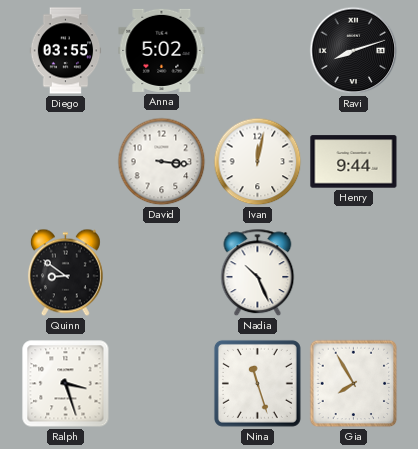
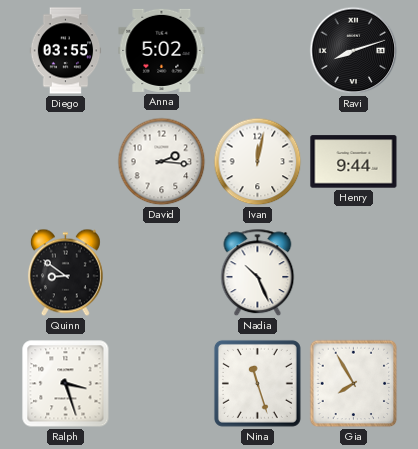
David: 3:16 -> 2:16
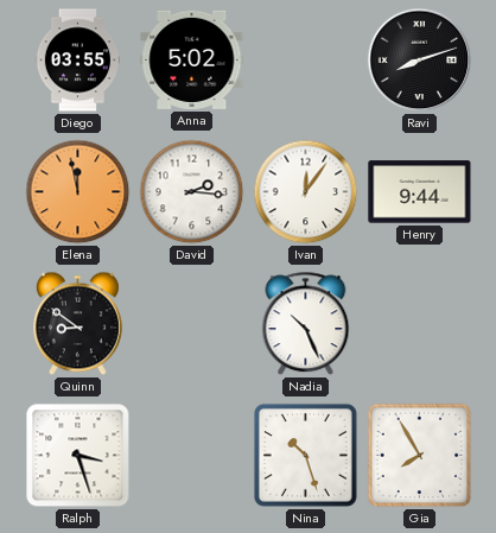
Elena: none -> 11:58
Ivan: 12:02 -> 12:06
Nina: 11:27 -> 10:27
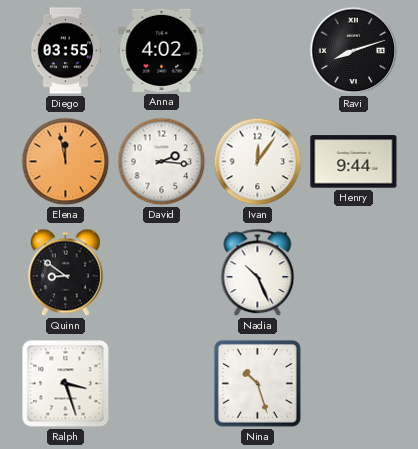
Anna: 5:02 -> 4:02
Gia: 7:55 -> none
